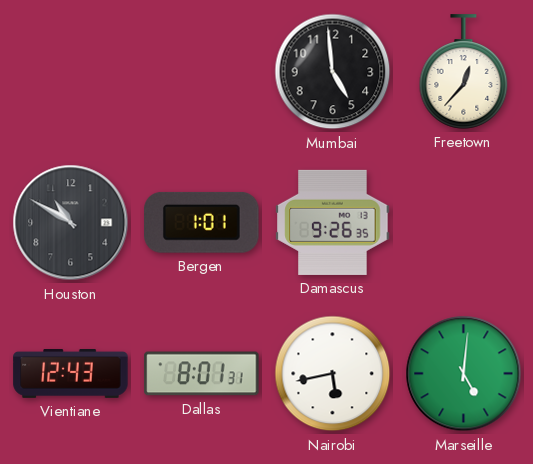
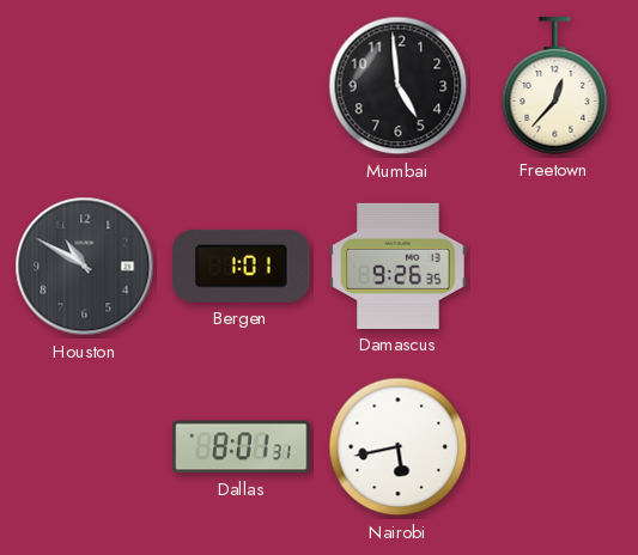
Vientiane: 12:43 -> none
Marseille: 5:01 -> none
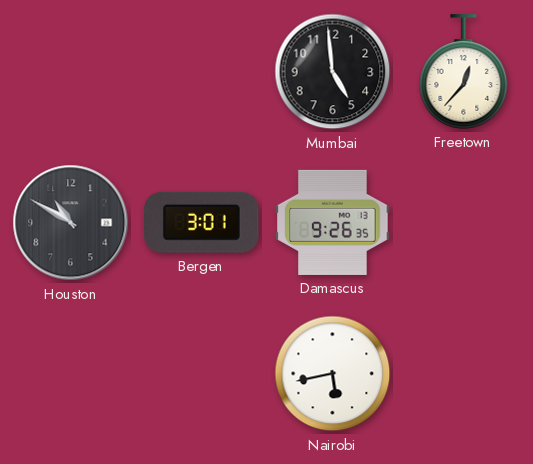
Bergen: 1:01 -> 3:01
Dallas: 8:01 -> none
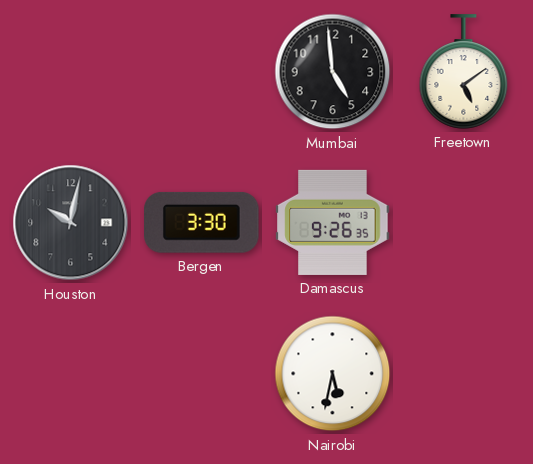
Freetown: 12:37 -> 5:09
Houston: 10:50 -> 10:02
Bergen: 3:01 -> 3:30
Nairobi: 5:43 -> 5:32
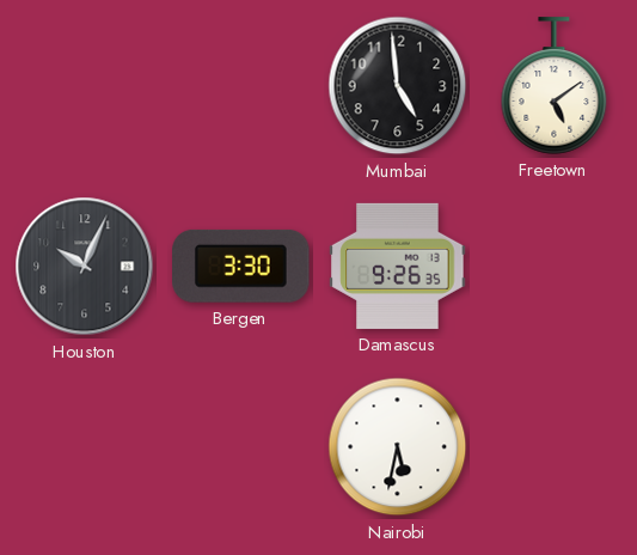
Houston: 10:02 -> 10:04
